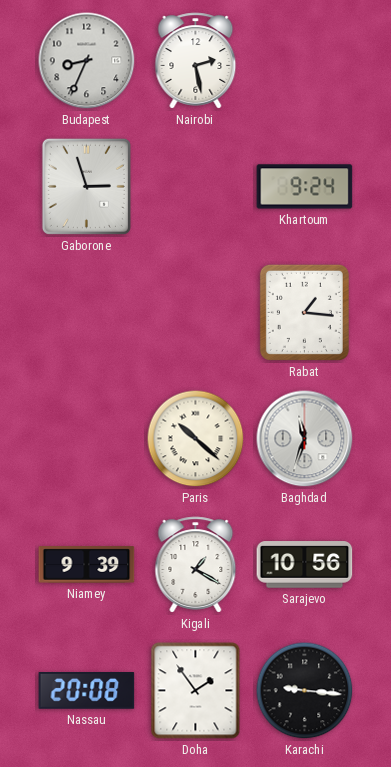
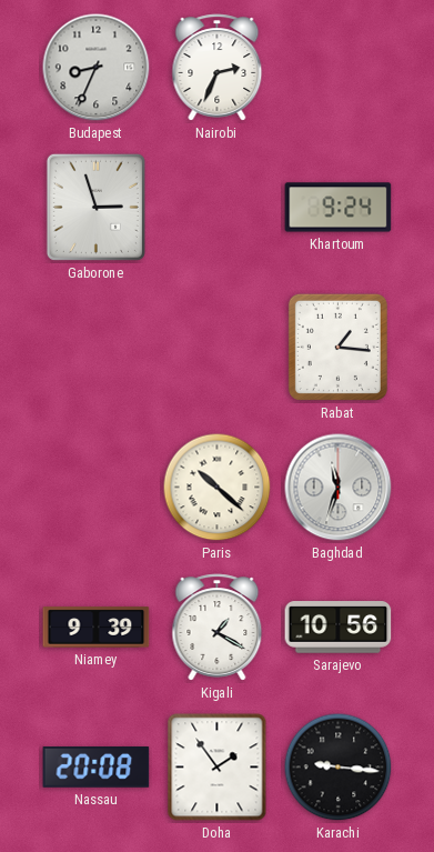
Nairobi: 2:28 -> 2:34
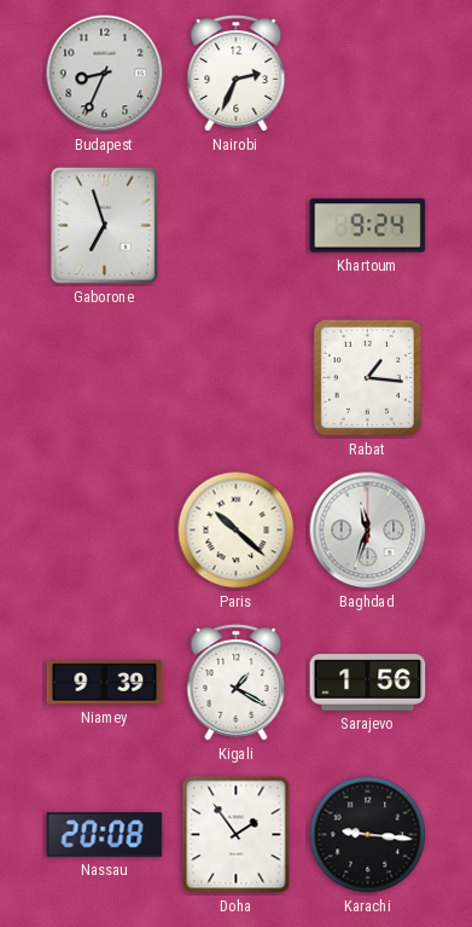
Gaborone: 2:57 -> 6:57
Sarajevo: 10:56 -> 1:56
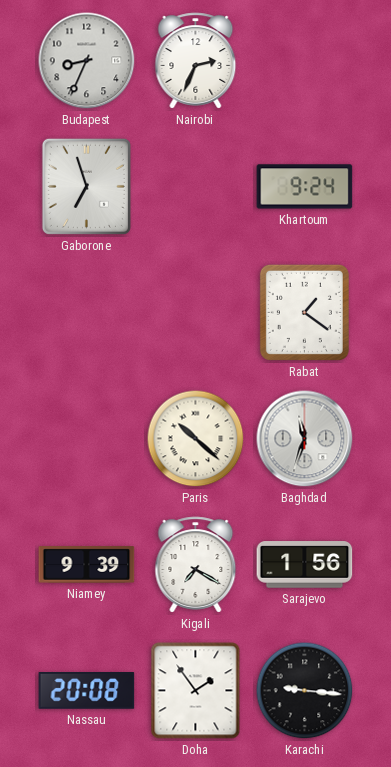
Rabat: 1:16 -> 1:21
Kigali: 1:20 -> 7:20
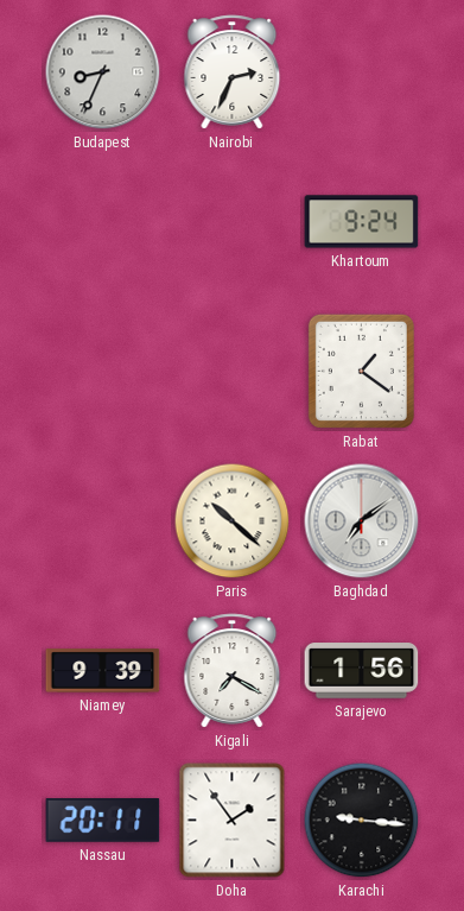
Gaborone: 6:57 -> none
Baghdad: 11:33 -> 7:09
Nassau: 20:08 -> 20:11
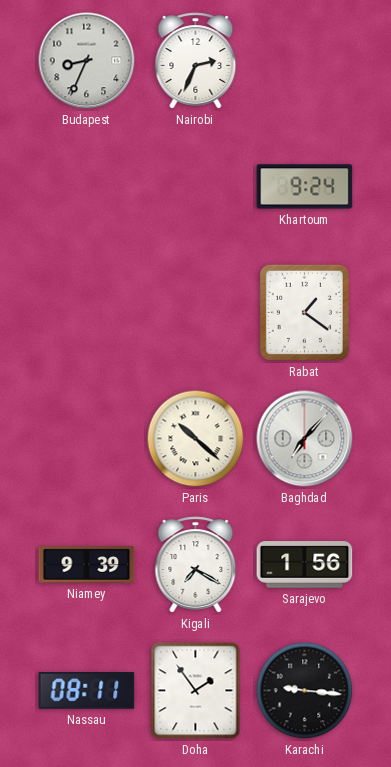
Baghdad: 7:09 -> 7:07
Nassau: 20:11 -> 08:11
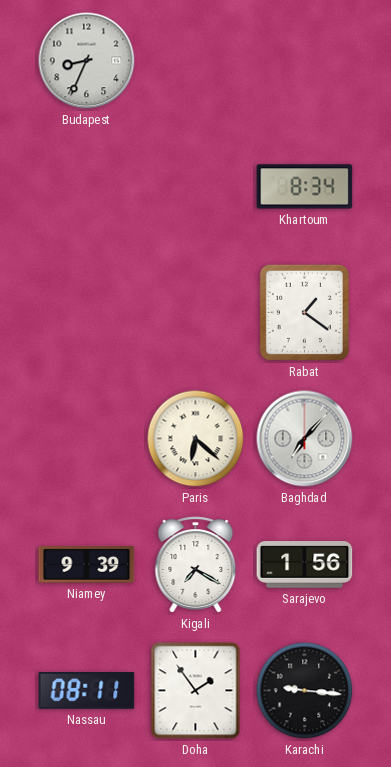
Nairobi: 2:34 -> none
Khartoum: 9:24 -> 8:34
Paris: 10:22 -> 6:22
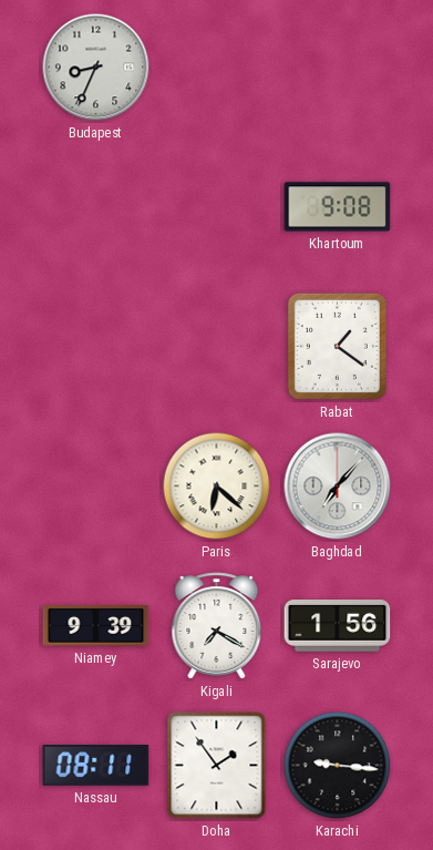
Khartoum: 8:34 -> 9:08
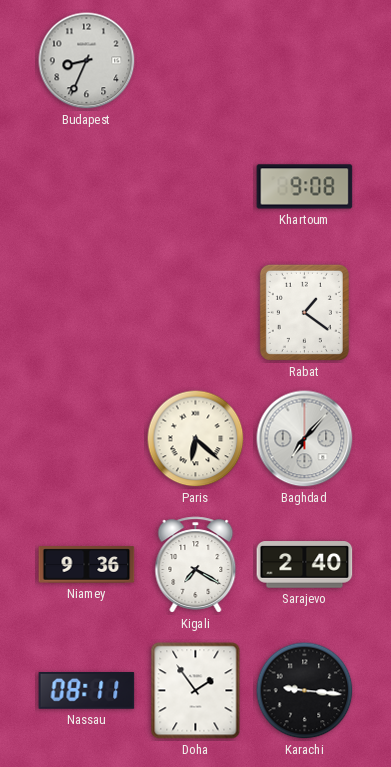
Niamey: 9:39 -> 9:36
Sarajevo: 1:56 -> 2:40
